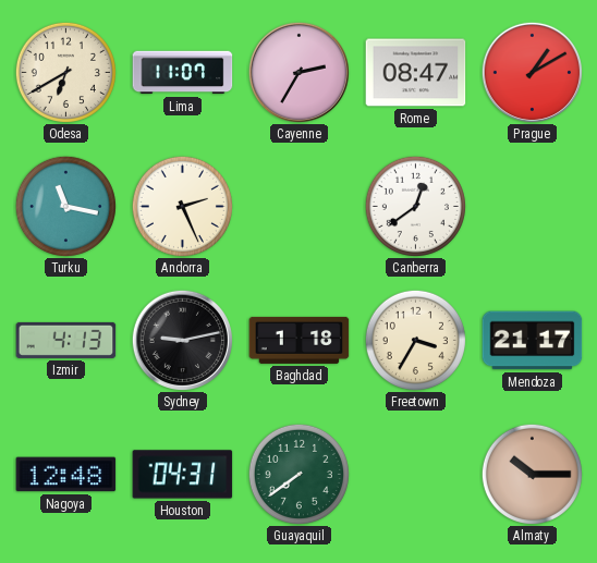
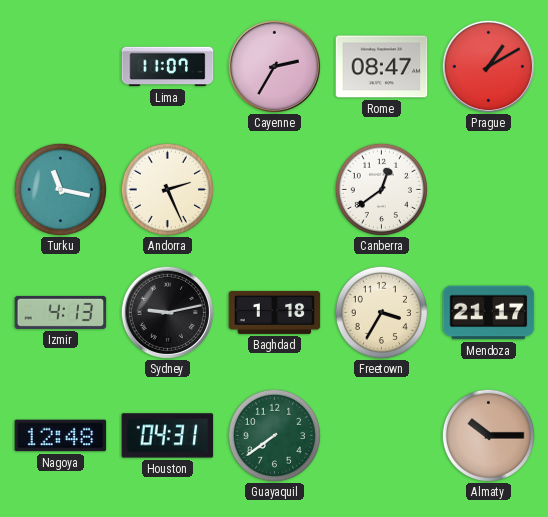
Odesa: 6:40 -> none
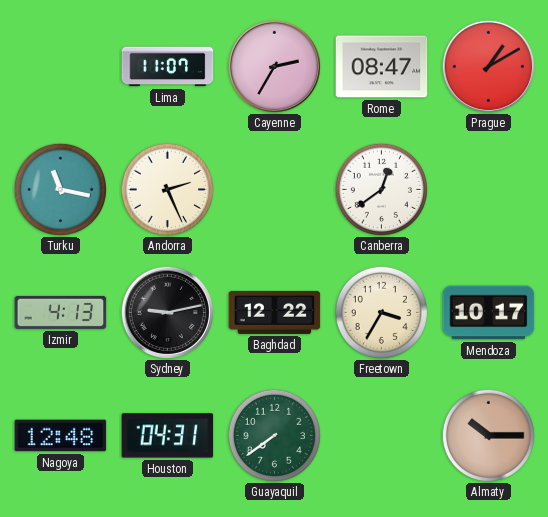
Baghdad: 1:18 -> 12:22
Mendoza: 21:17 -> 10:17
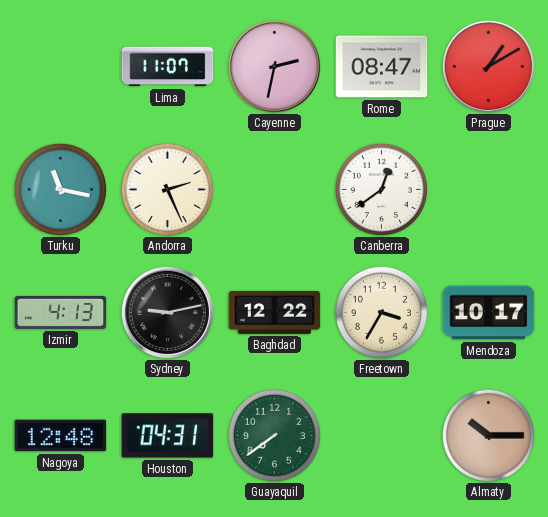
Cayenne: 2:35 -> 2:32
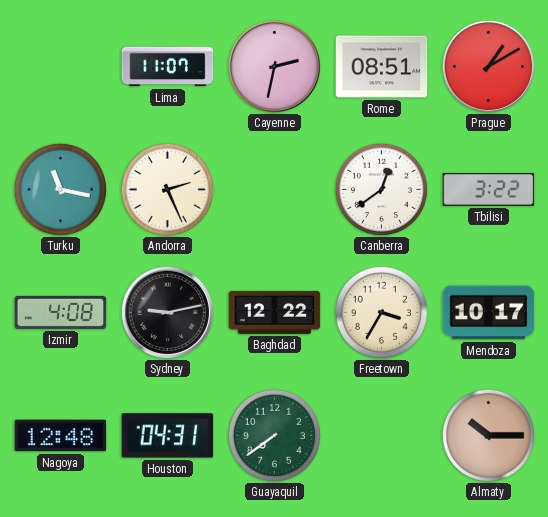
Rome: 08:47 -> 08:51
Tbilisi: none -> 3:22
Izmir: 4:13 -> 4:08
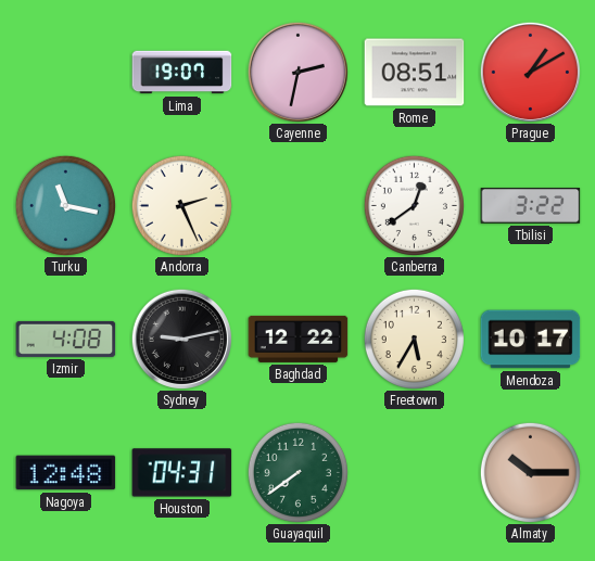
Lima: 11:07 -> 19:07
Freetown: 3:35 -> 5:35
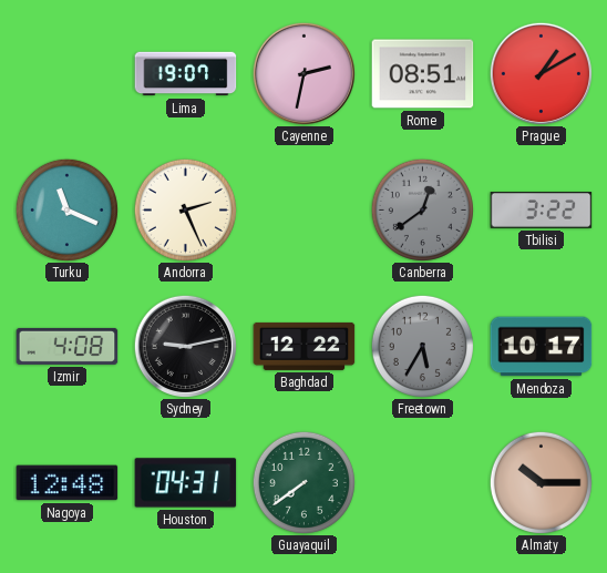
Turku: 11:17 -> 11:19
Canberra dial: white -> grey
Freetown dial: cream -> grey
